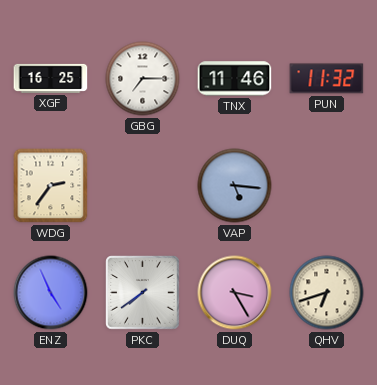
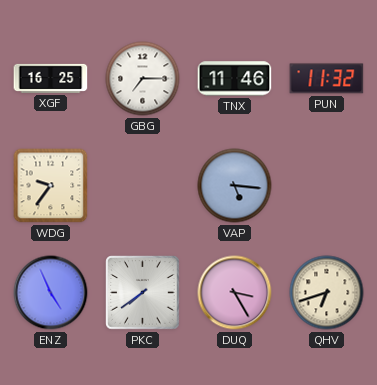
WDG: 2:36 -> 9:36
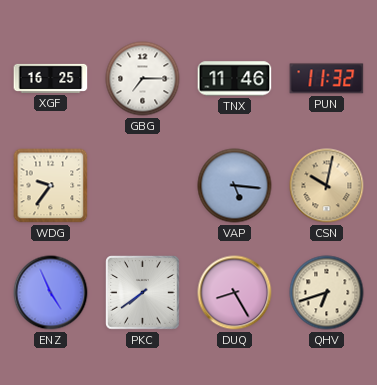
CSN: none -> 10:02
DUQ: 3:25 -> 8:25
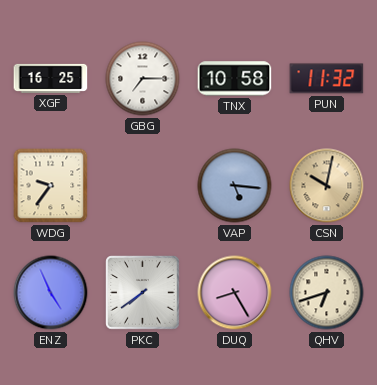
TNX: 11:46 -> 10:58
